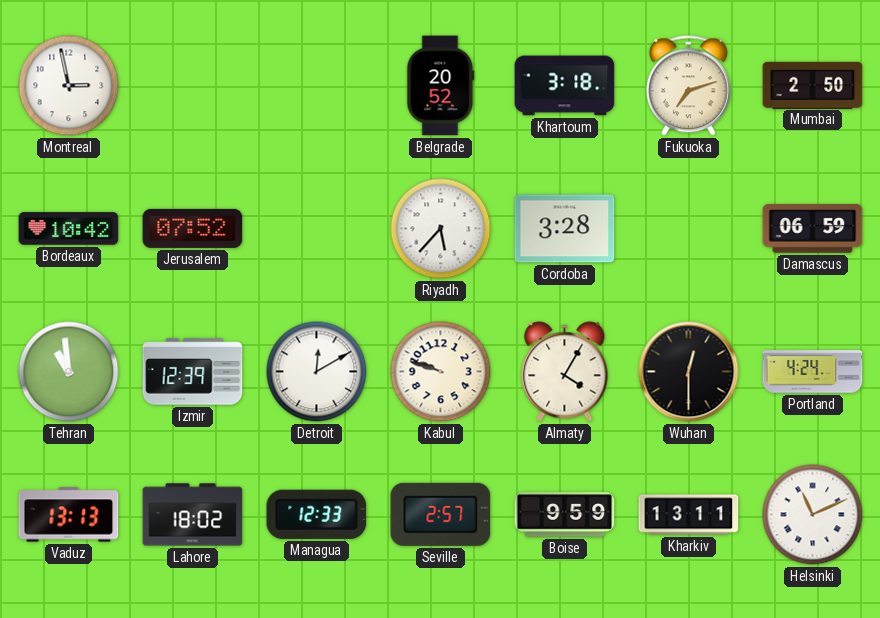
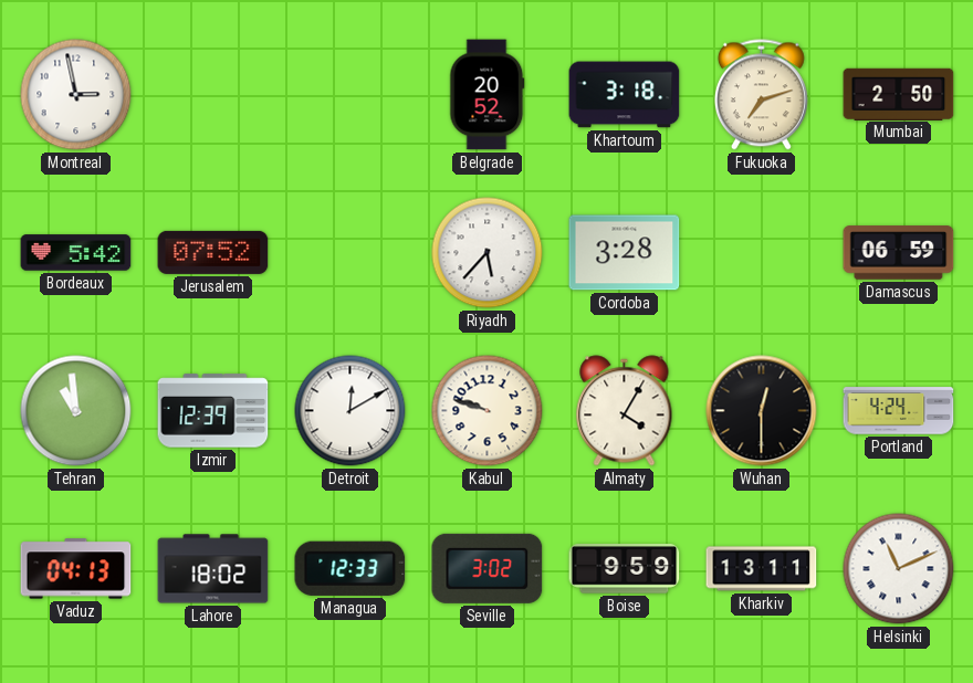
Bordeaux: 10:42 -> 5:42
Vaduz: 13:13 -> 04:13
Seville: 2:57 -> 3:02
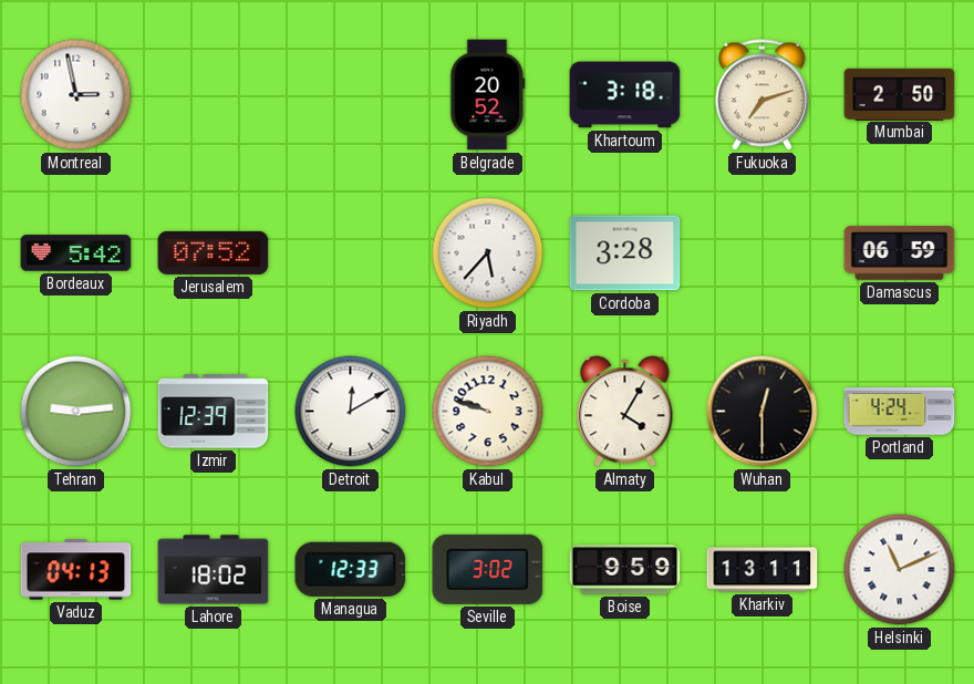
Tehran: 10:59 -> 9:14
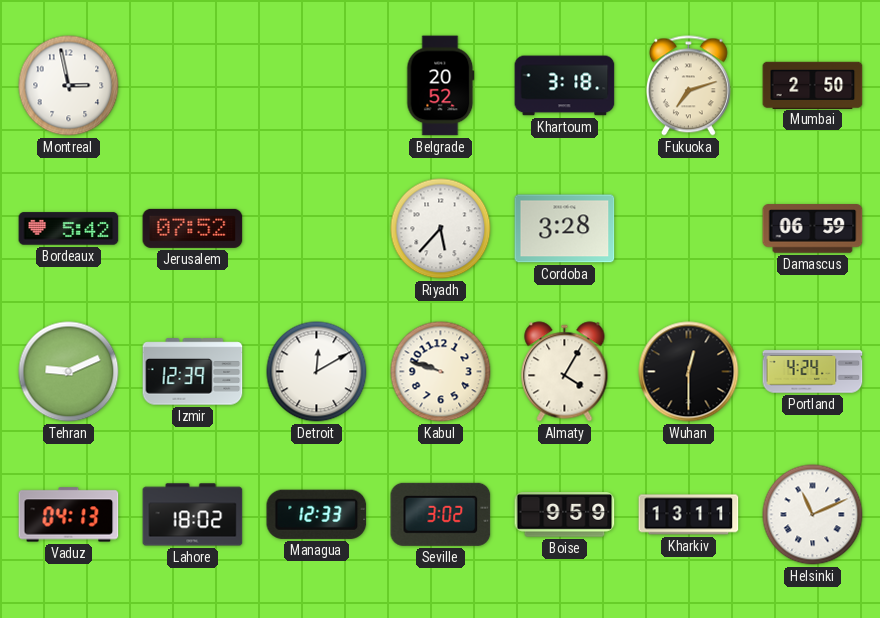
Tehran: 9:14 -> 9:11
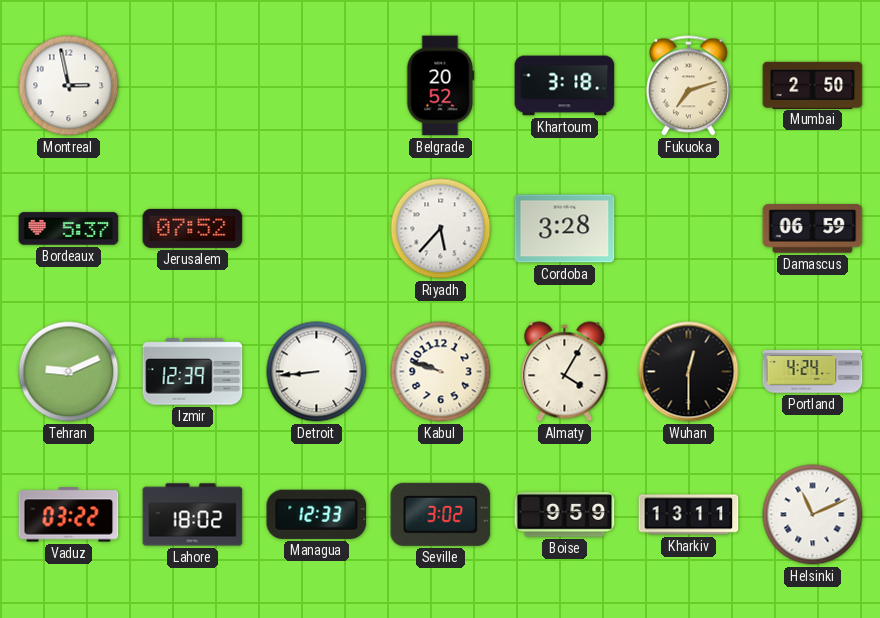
Bordeaux: 5:42 -> 5:37
Detroit: 12:10 -> 8:44
Vaduz: 04:13 -> 03:22
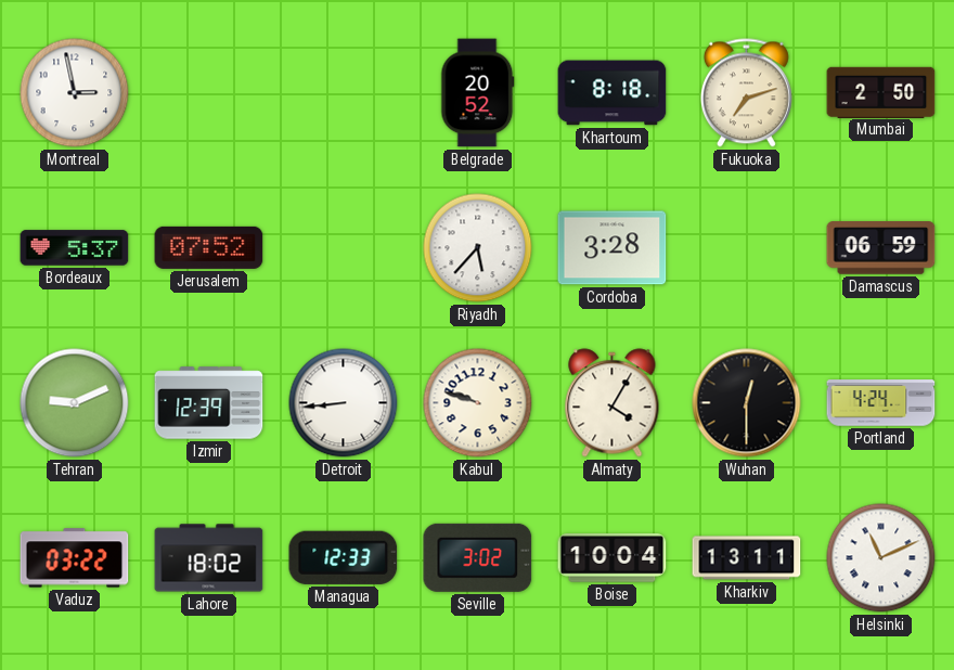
Khartoum: 3:18 -> 8:18
Boise: 9:59 -> 10:04
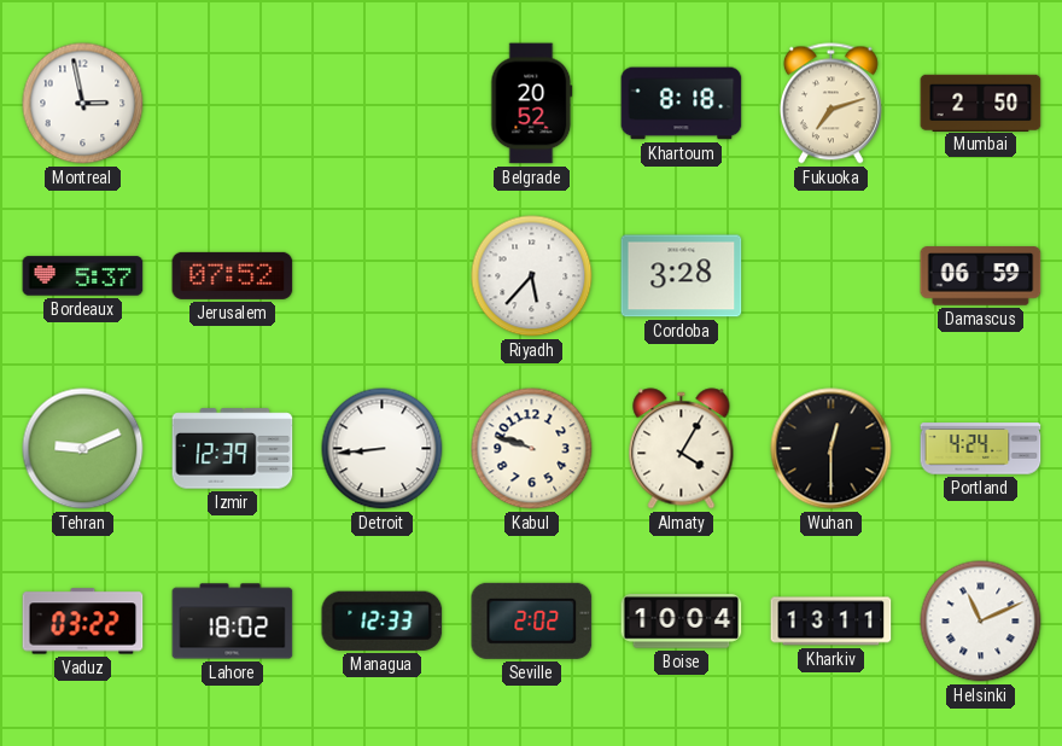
Seville: 3:02 -> 2:02
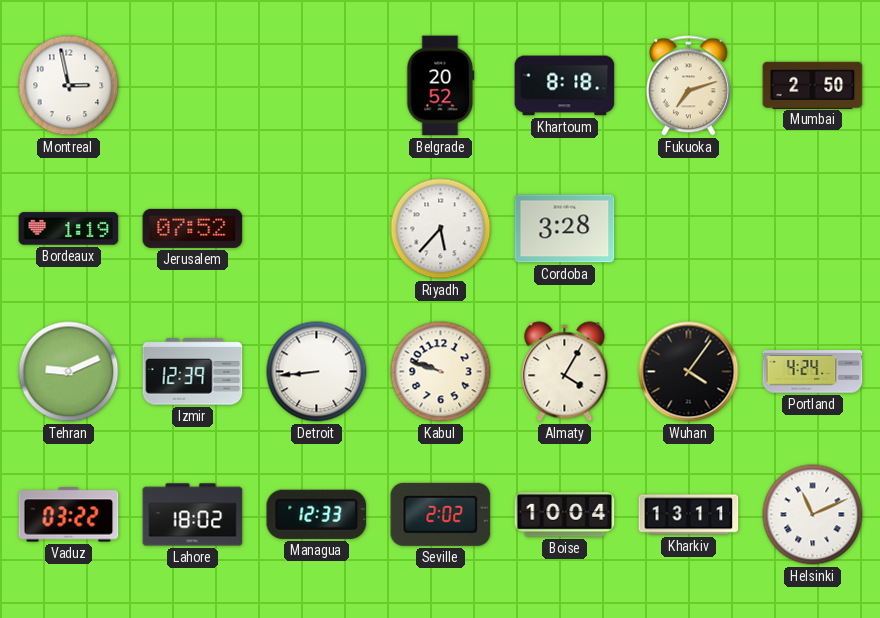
Bordeaux: 5:37 -> 1:19
Damascus: 06:59 -> none
Wuhan: 12:30 -> 4:06
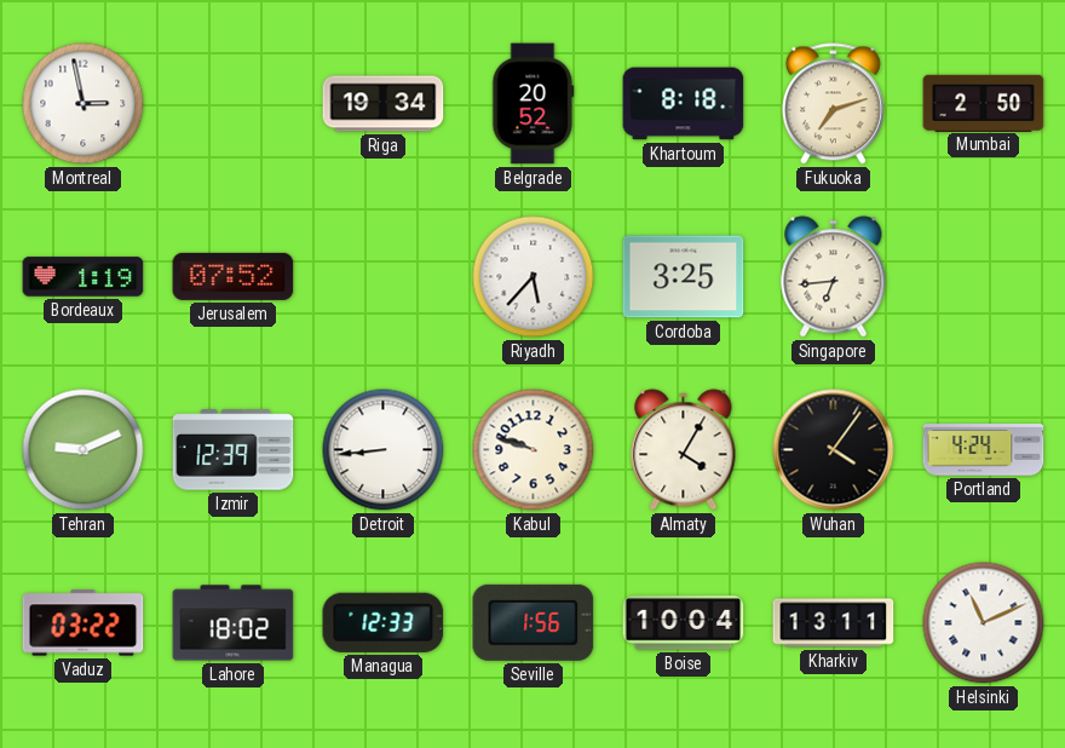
Riga: none -> 19:34
Cordoba: 3:28 -> 3:25
Singapore: none -> 6:44
Seville: 2:02 -> 1:56
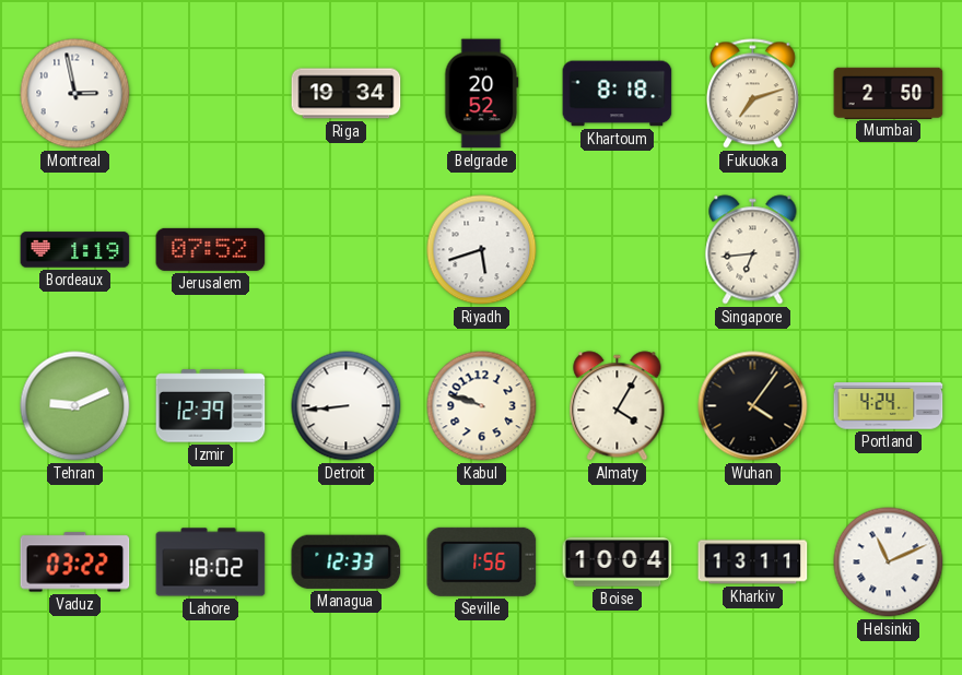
Riyadh: 5:37 -> 5:42
Cordoba: 3:25 -> none
